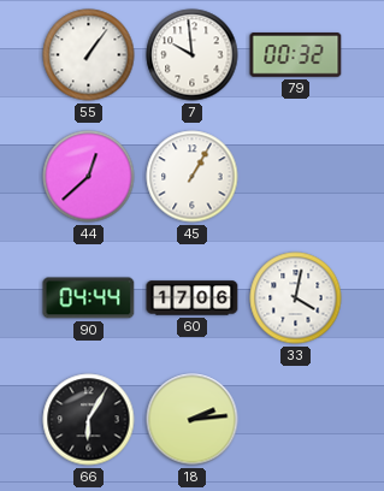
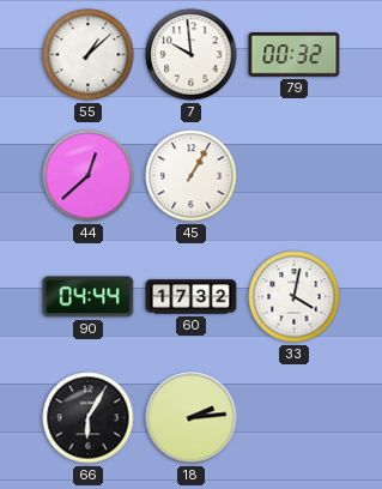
55: 1:06 -> 1:08
60: 17:06 -> 17:32
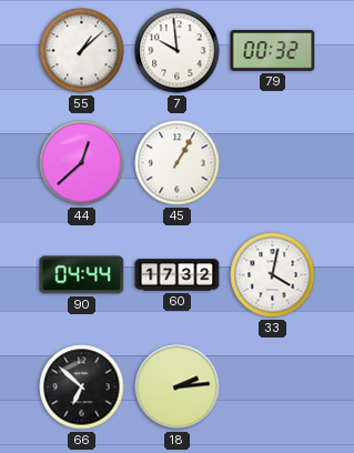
66: 6:05 -> 6:52
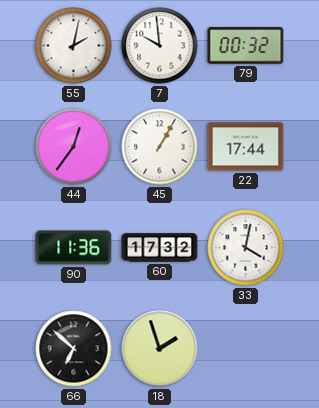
55: 1:08 -> 2:02
44: 12:38 -> 12:36
22: none -> 17:44
90: 04:44 -> 11:36
18: 2:14 -> 1:57
